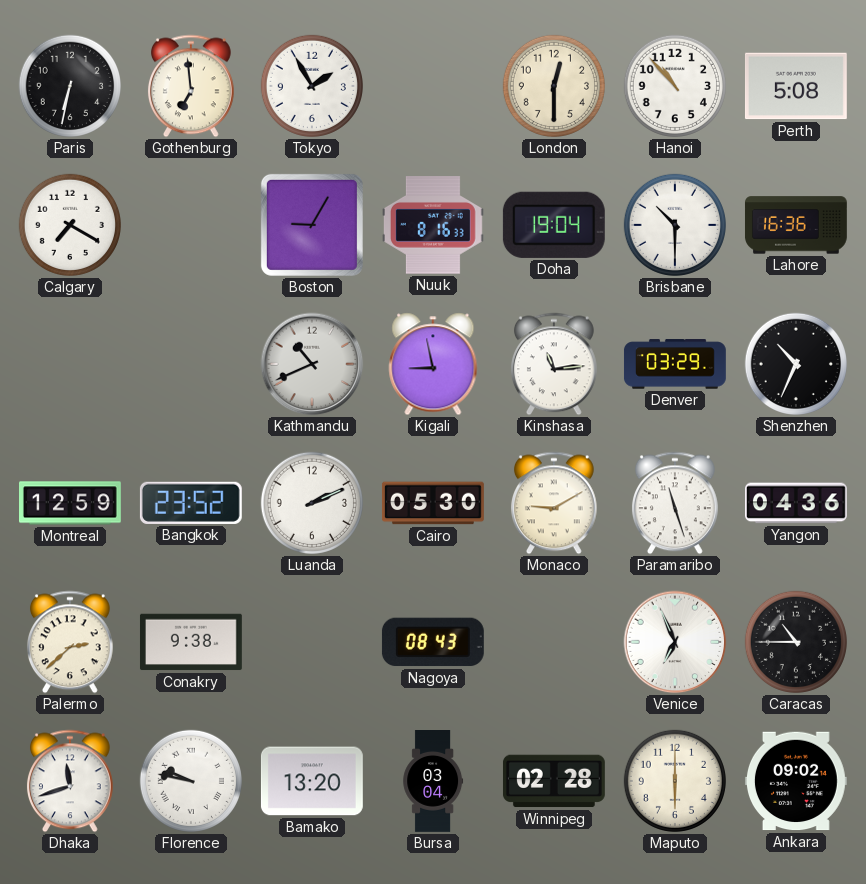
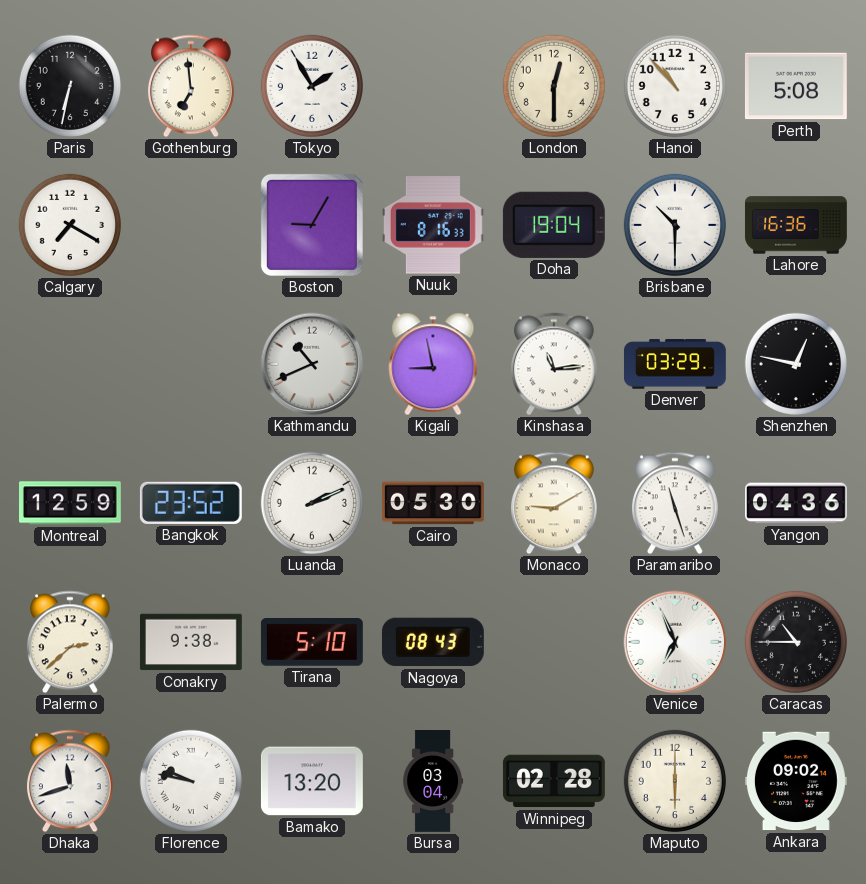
Shenzhen: 10:34 -> 12:47
Tirana: none -> 5:10
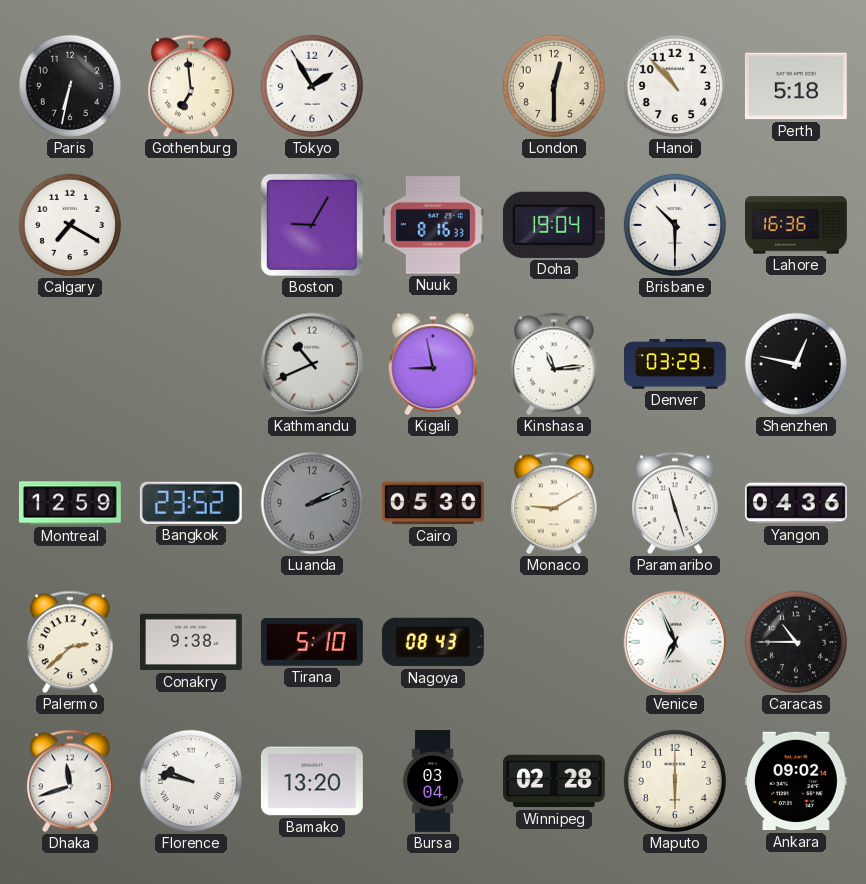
Perth: 5:08 -> 5:18
Luanda dial: white -> grey
